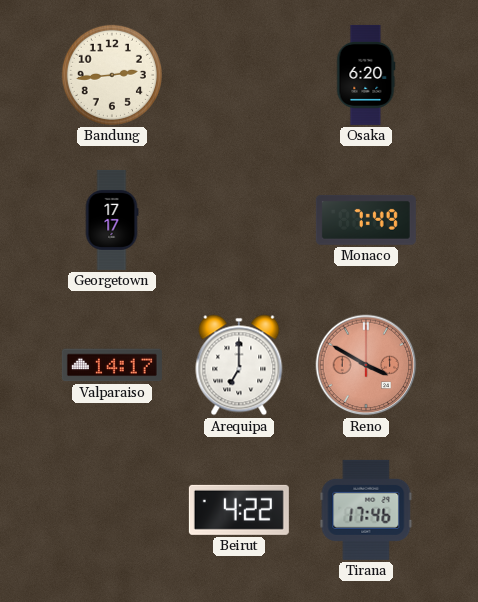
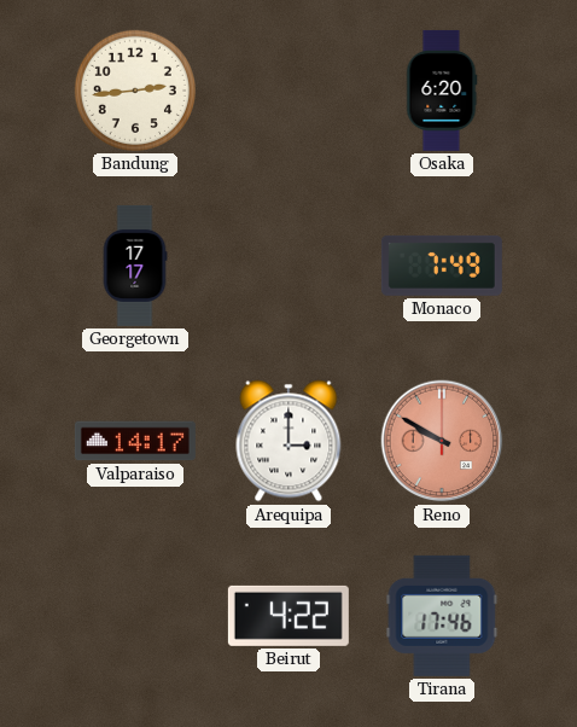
Arequipa: 7:00 -> 3:00
Reno: 3:50 -> 9:50
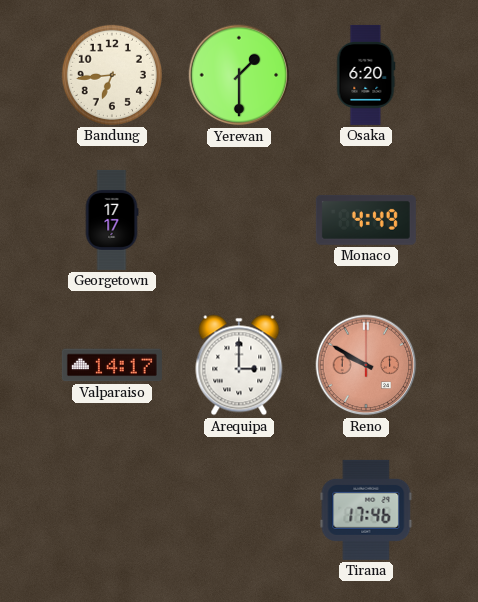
Bandung: 2:44 -> 6:44
Yerevan: none -> 1:30
Monaco: 7:49 -> 4:49
Beirut: 4:22 -> none
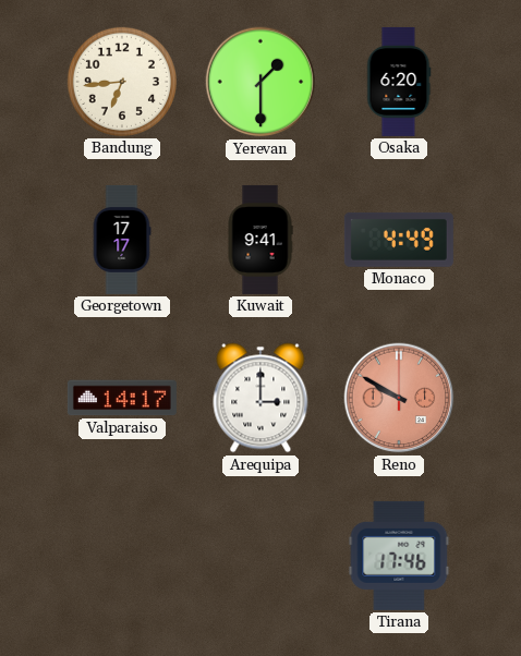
Kuwait: none -> 9:41
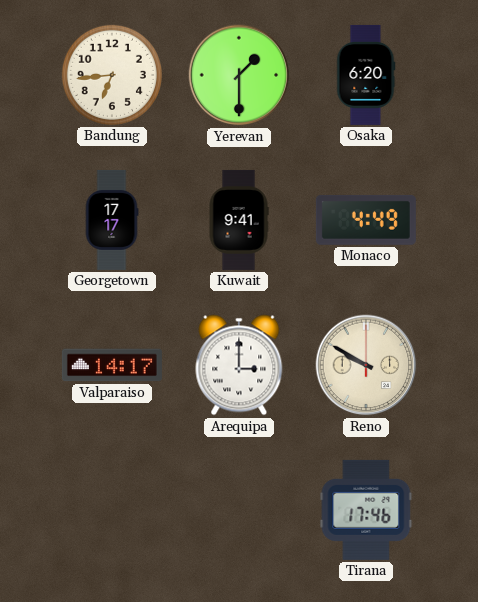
Reno dial: salmon -> cream
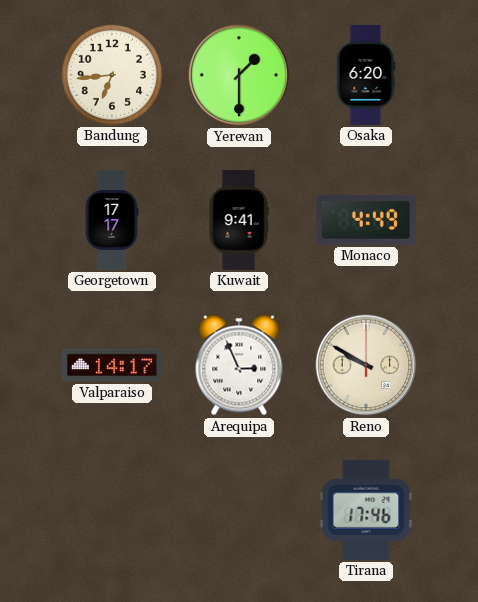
Arequipa: 3:00 -> 2:56
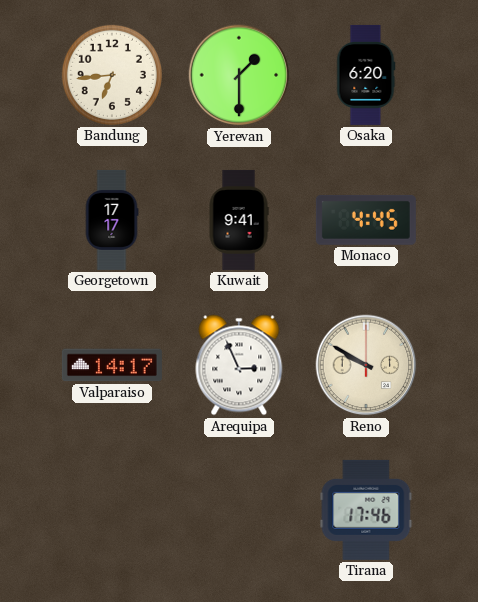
Monaco: 4:49 -> 4:45
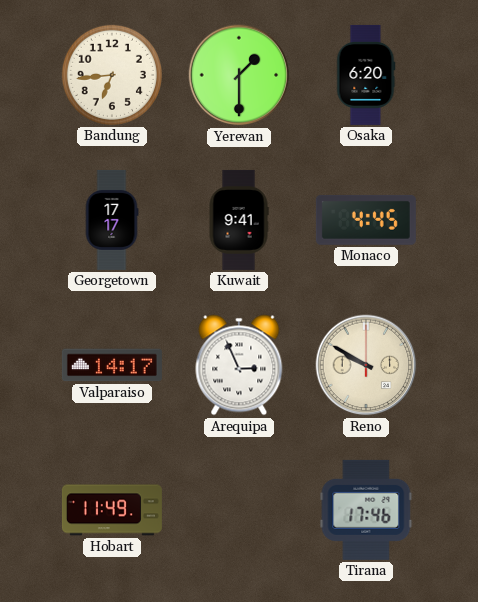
Hobart: none -> 11:49
